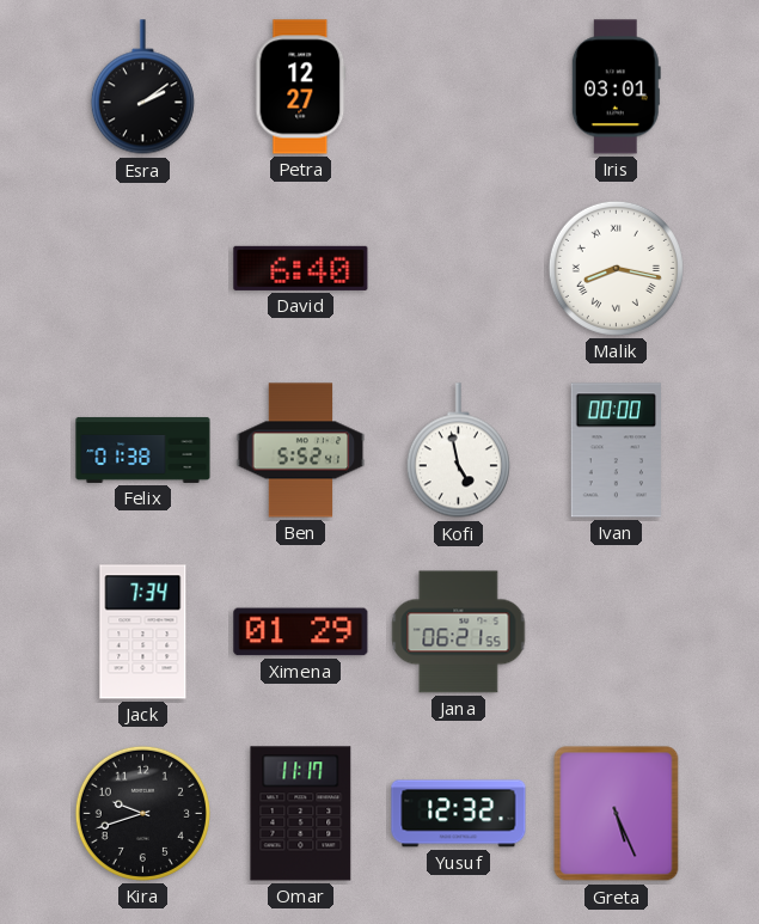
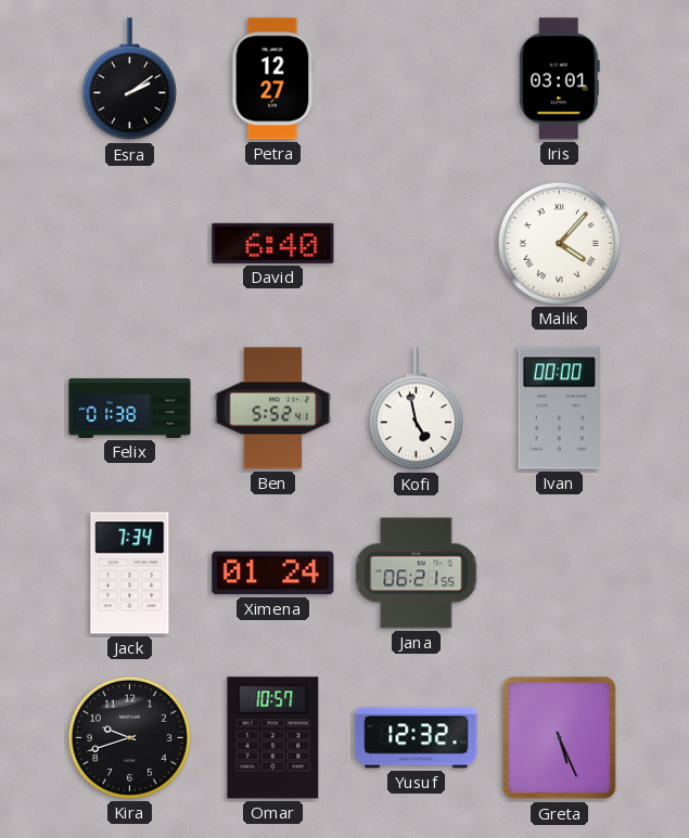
Malik: 8:17 -> 4:07
Ximena: 01:29 -> 01:24
Omar: 11:17 -> 10:57
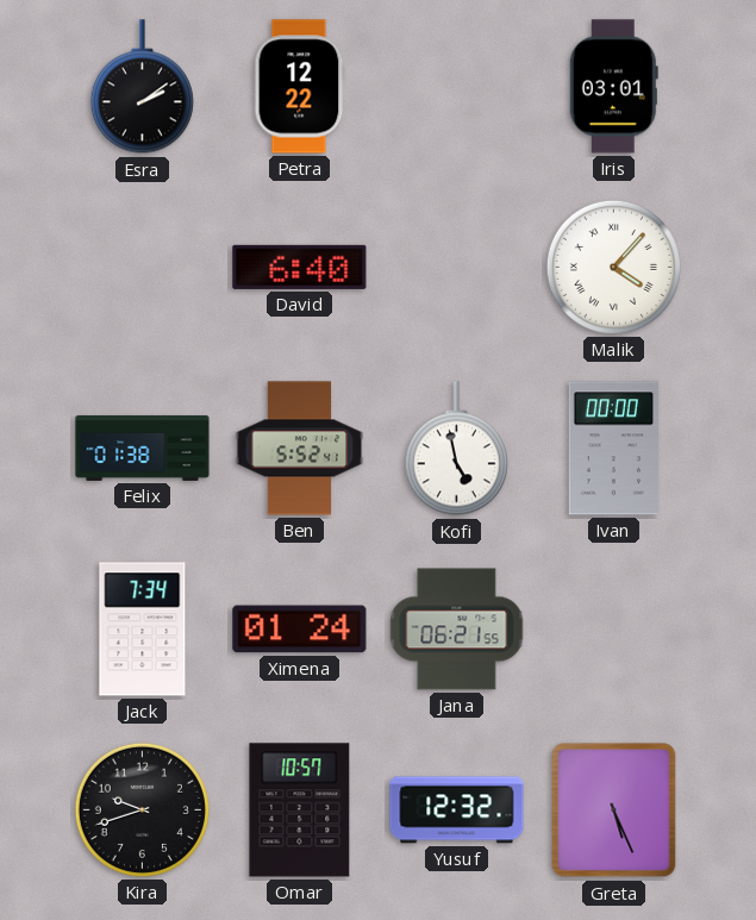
Petra: 12:27 -> 12:22
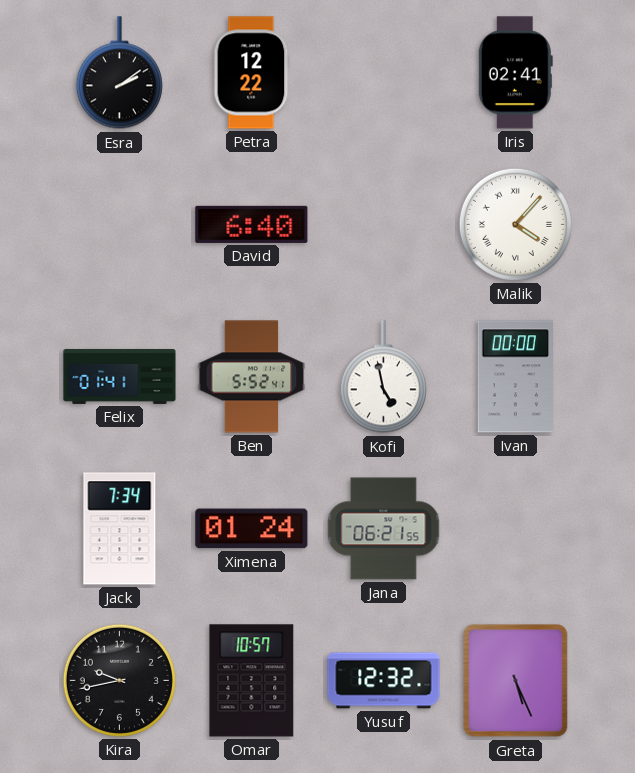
Iris: 03:01 -> 02:41
Felix: 01:38 -> 01:41
Kira: 9:42 -> 9:43
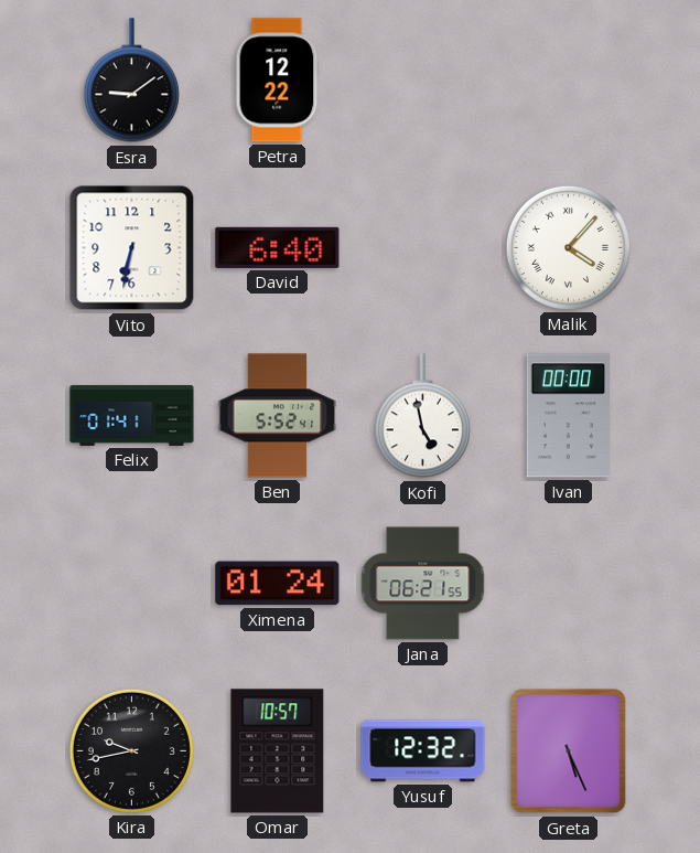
Esra: 2:09 -> 9:09
Iris: 02:41 -> none
Vito: none -> 6:32
Jack: 7:34 -> none
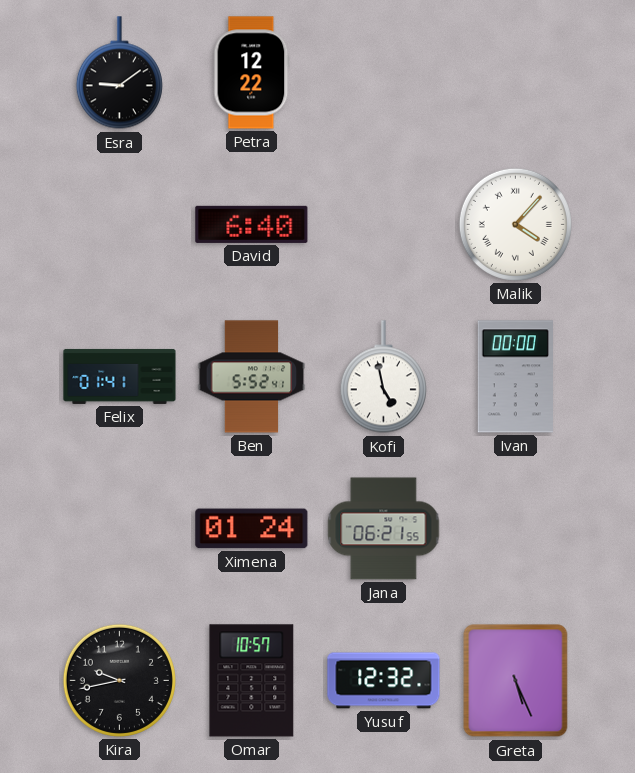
Vito: 6:32 -> none
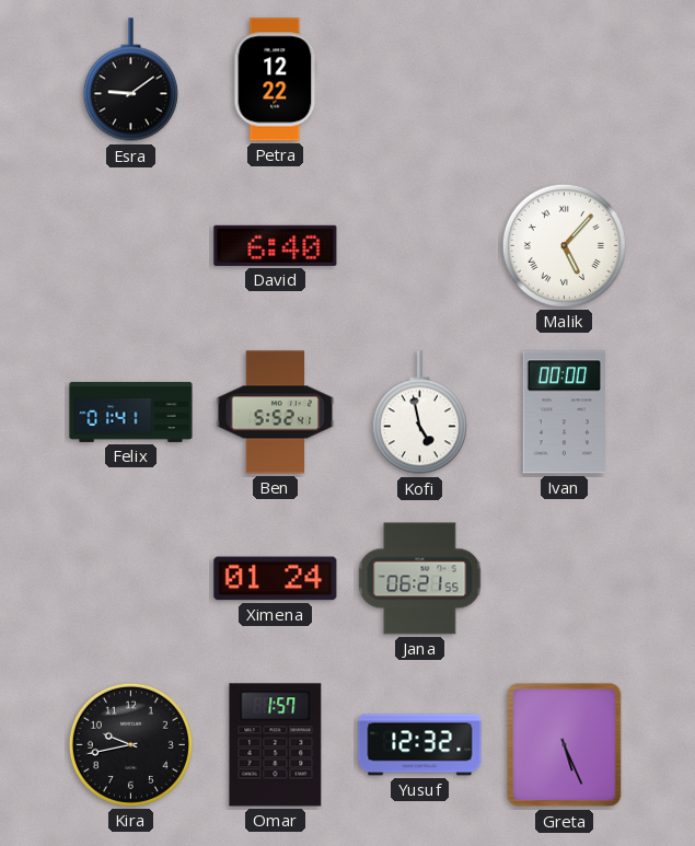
Malik: 4:07 -> 5:07
Omar: 10:57 -> 1:57
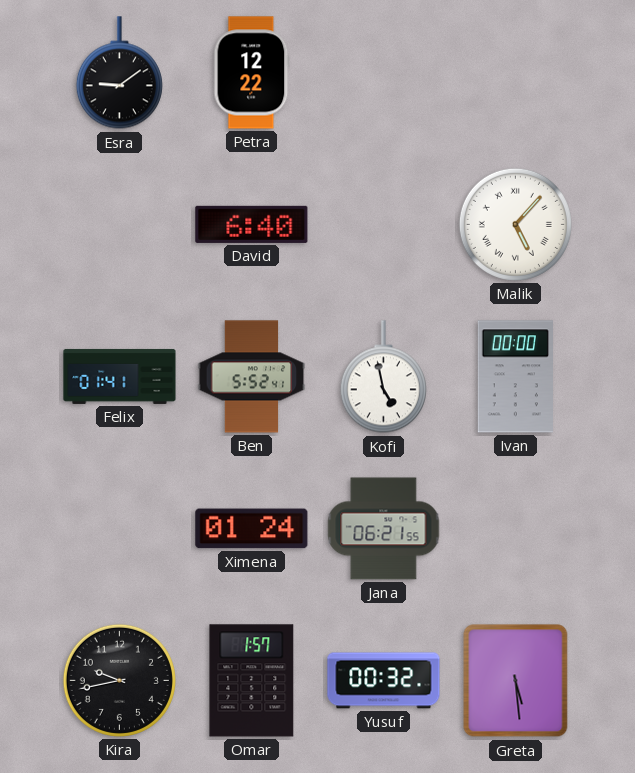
Yusuf: 12:32 -> 00:32
Greta: 5:26 -> 5:29
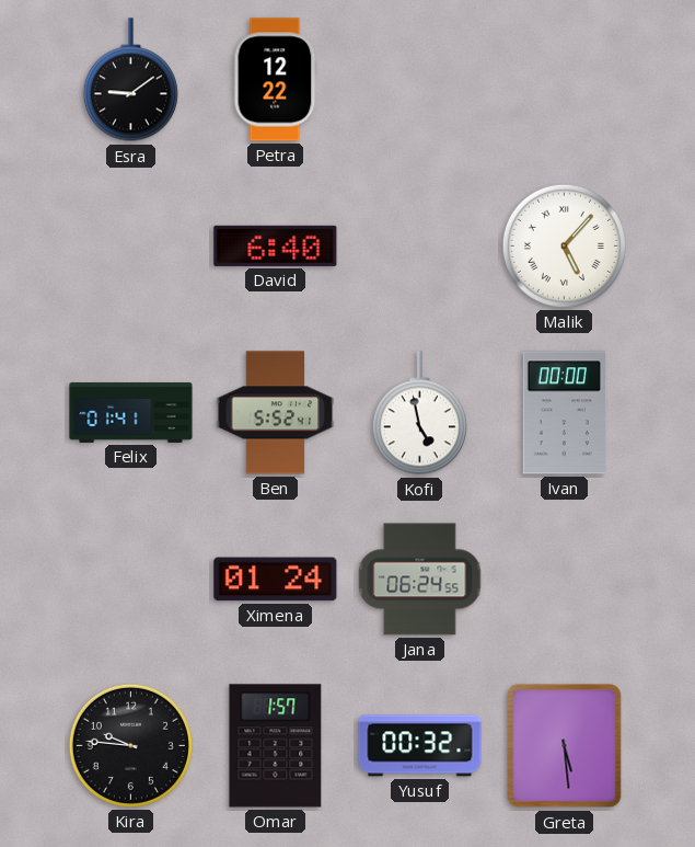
Jana: 06:21 -> 06:24
Kira: 9:43 -> 9:46
